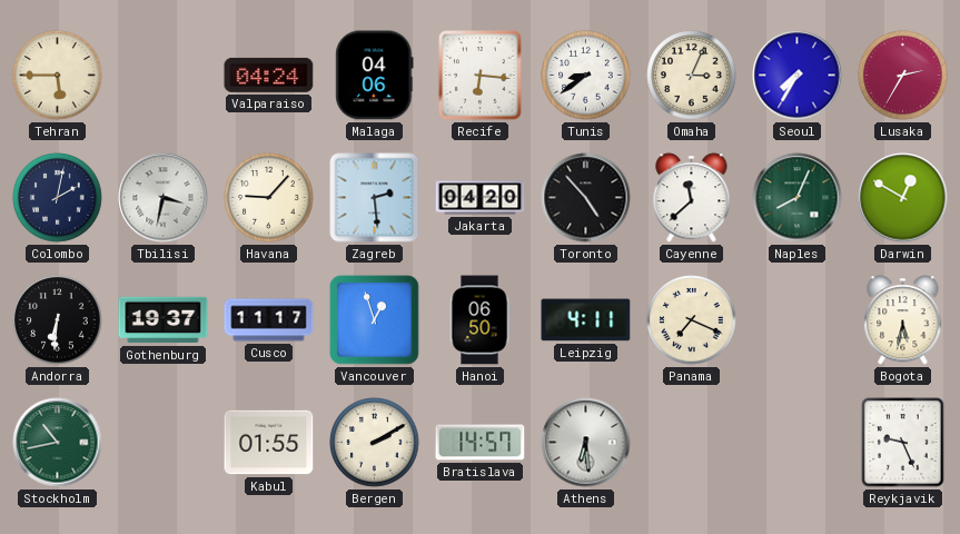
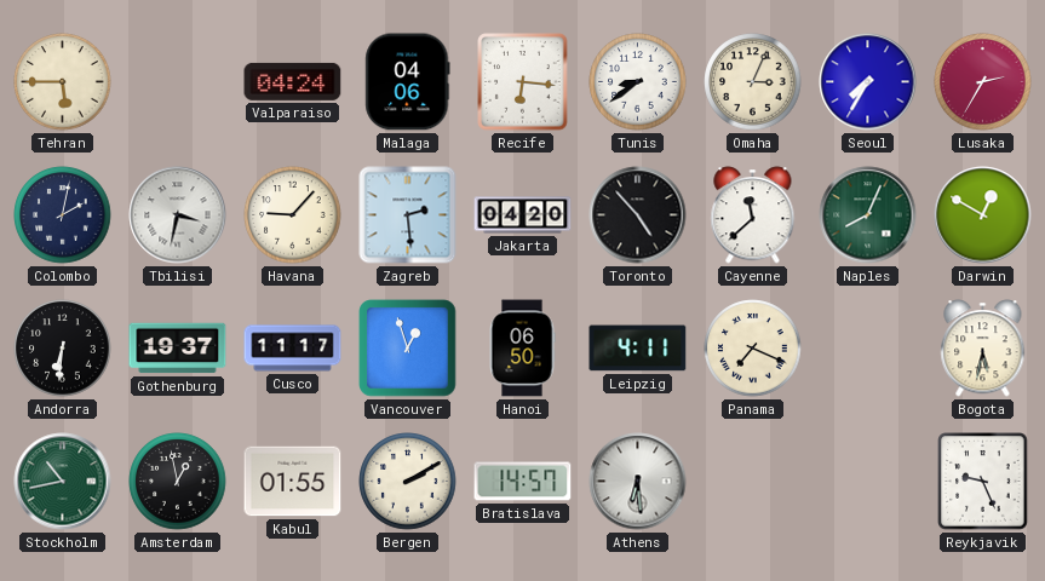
Amsterdam: none -> 12:58
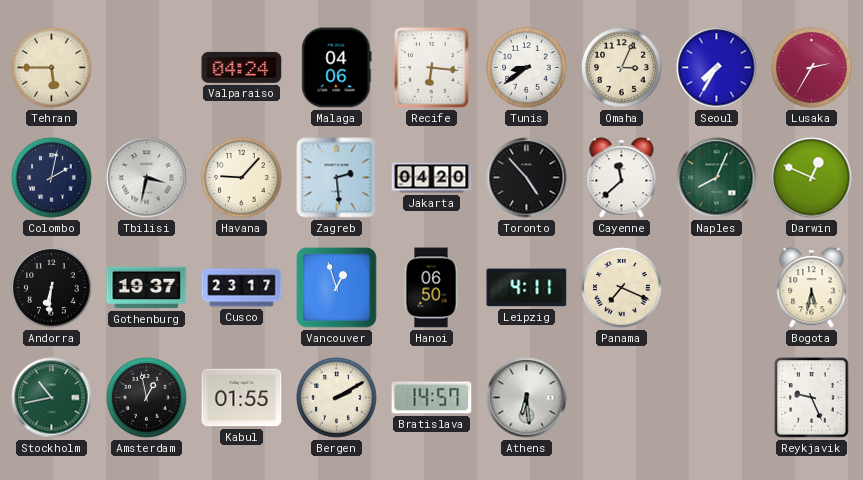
Darwin: 12:50 -> 12:49
Cusco: 11:17 -> 23:17
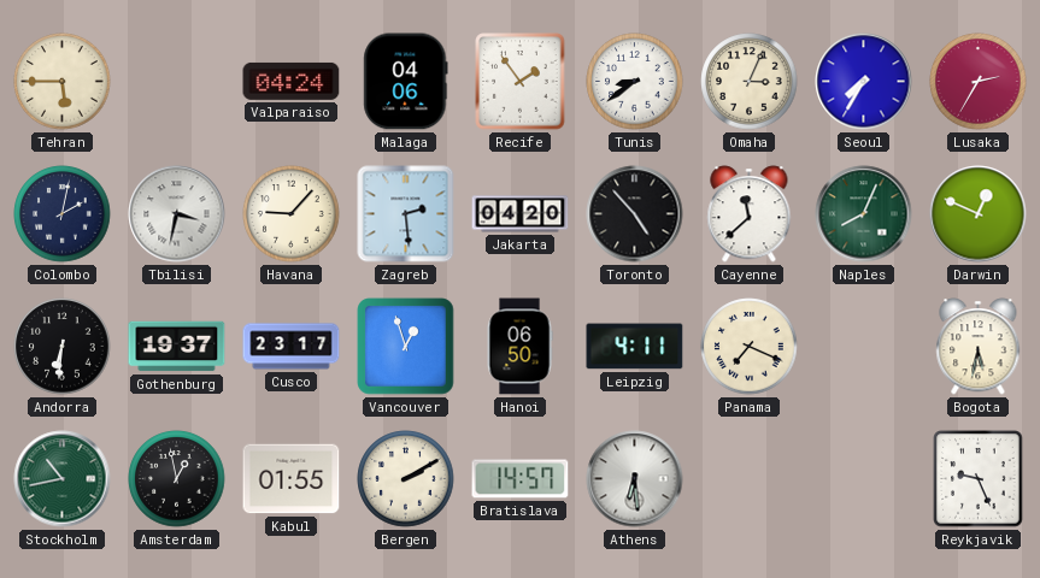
Recife: 6:16 -> 1:54
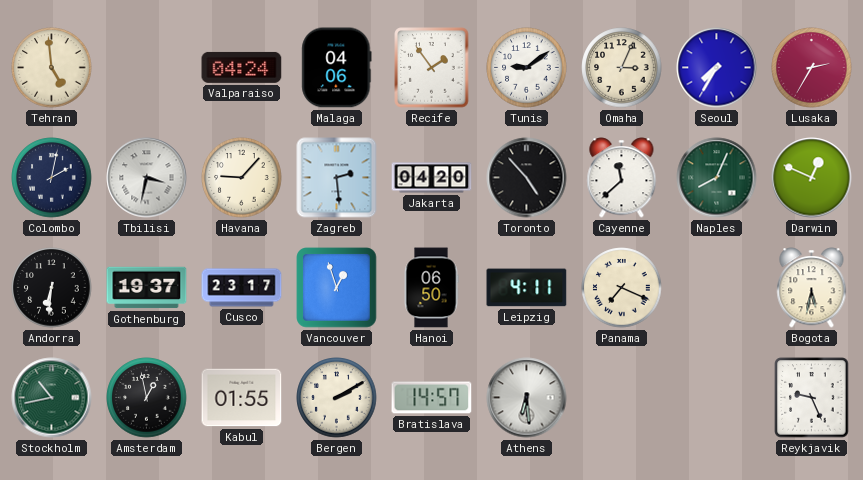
Tehran: 5:45 -> 4:59
Tunis: 8:39 -> 9:09
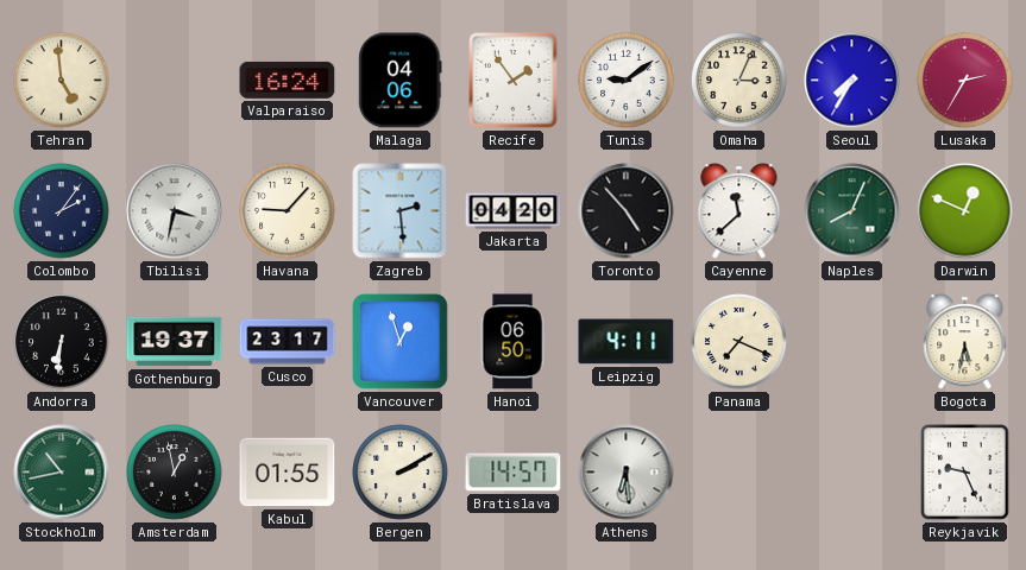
Valparaiso: 04:24 -> 16:24
Colombo: 2:02 -> 2:06
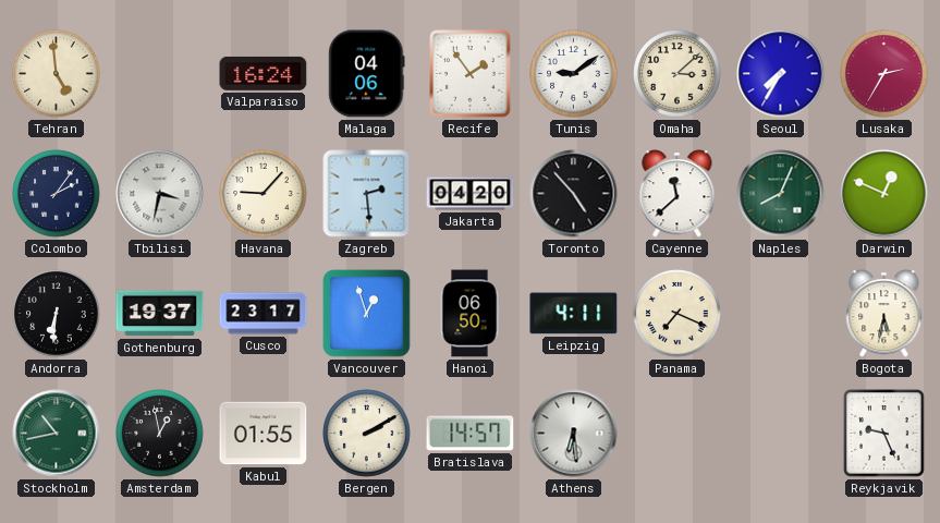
Omaha: 3:04 -> 3:08
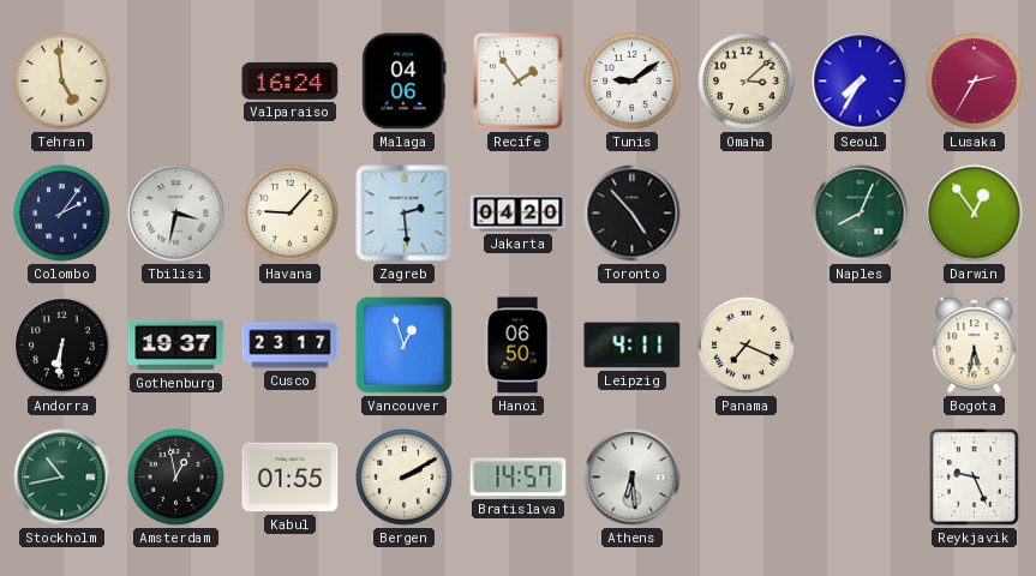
Cayenne: 11:38 -> none
Darwin: 12:49 -> 12:54
